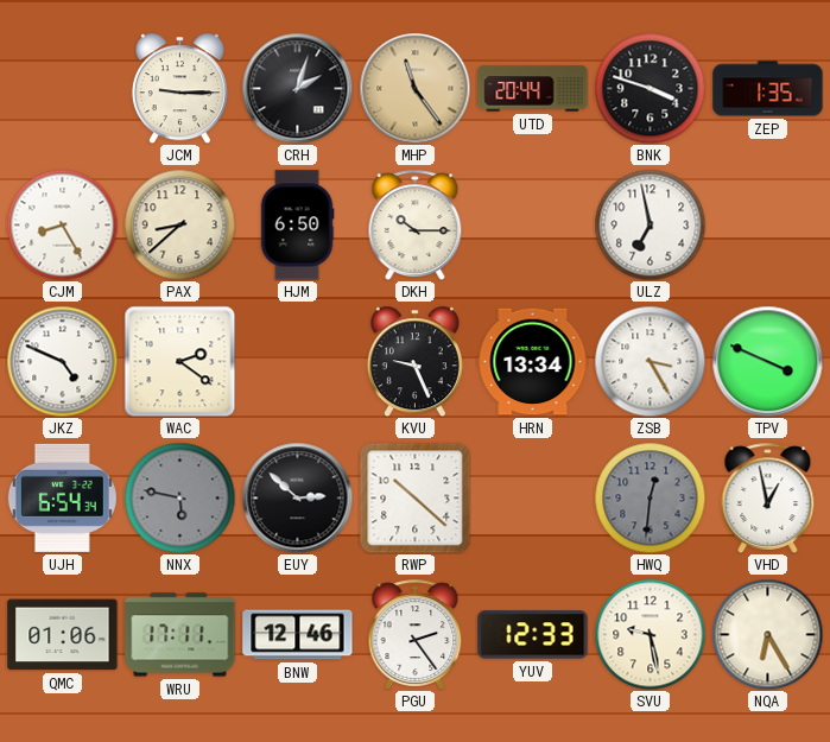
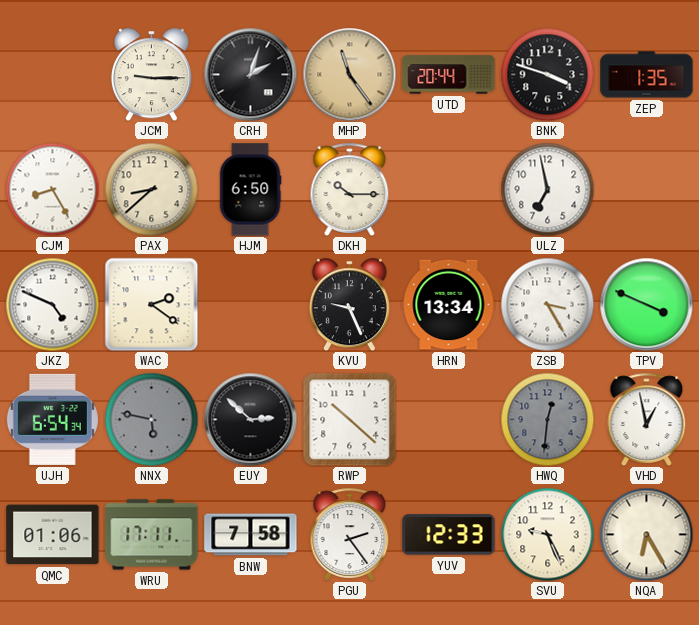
BNW: 12:46 -> 7:58
SVU: 9:28 -> 9:26
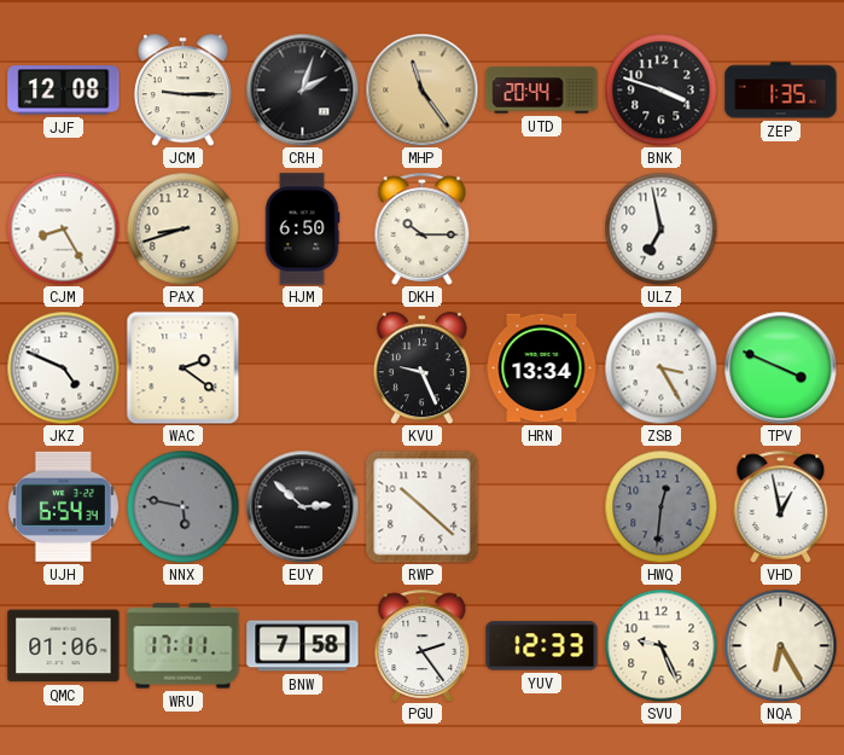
JJF: none -> 12:08
PAX: 8:38 -> 8:42
